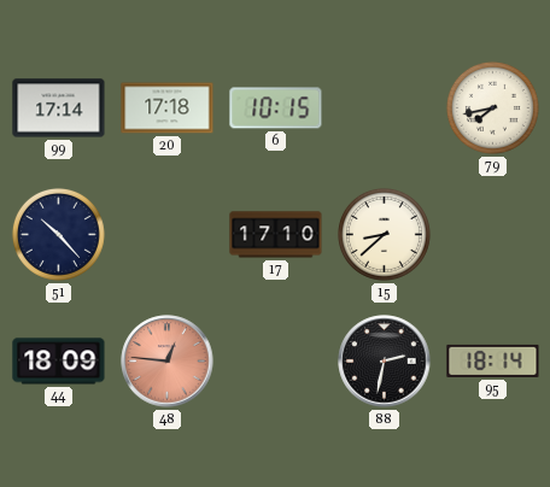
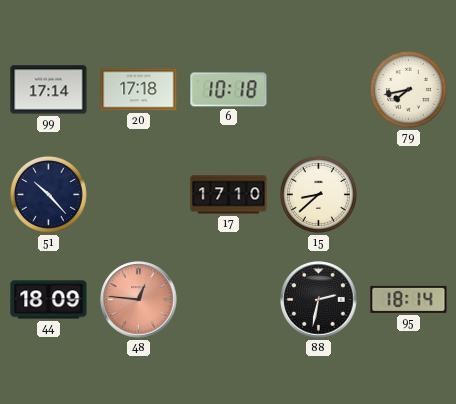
6: 10:15 -> 10:18
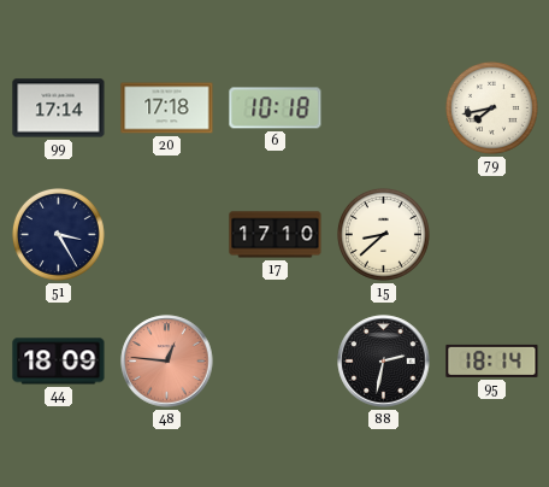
51: 10:23 -> 3:25
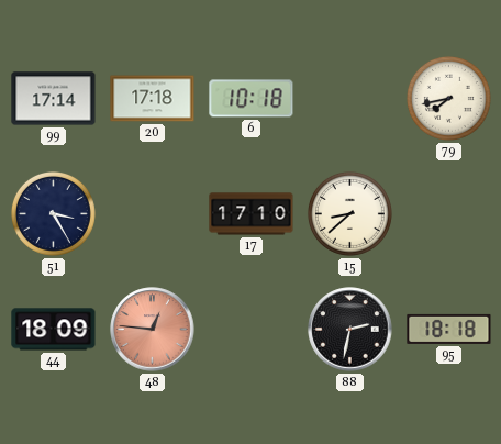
95: 18:14 -> 18:18
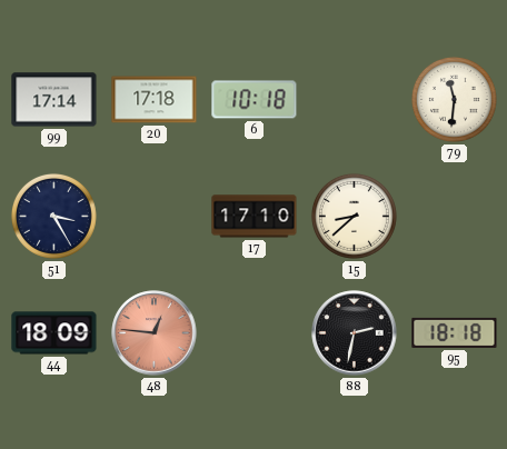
79: 7:43 -> 11:31
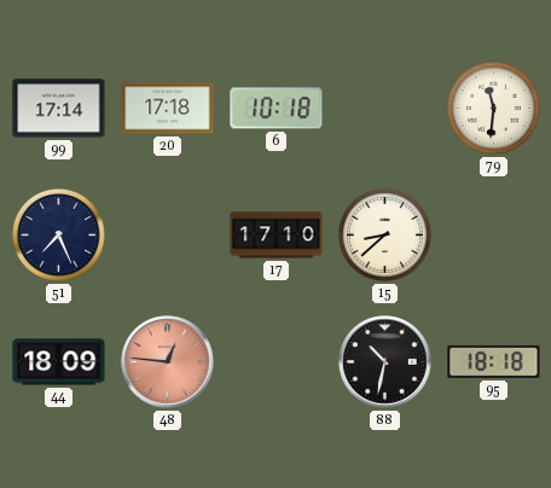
51: 3:25 -> 7:26
88: 2:32 -> 10:32
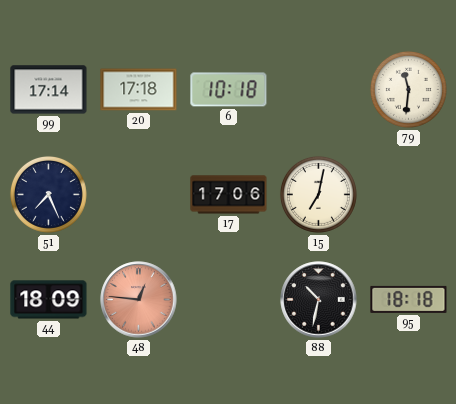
17: 17:10 -> 17:06
15: 8:38 -> 7:02
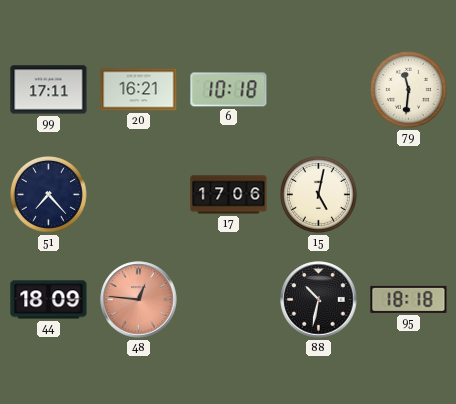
99: 17:14 -> 17:11
20: 17:18 -> 16:21
51: 7:26 -> 7:23
15: 7:02 -> 5:02
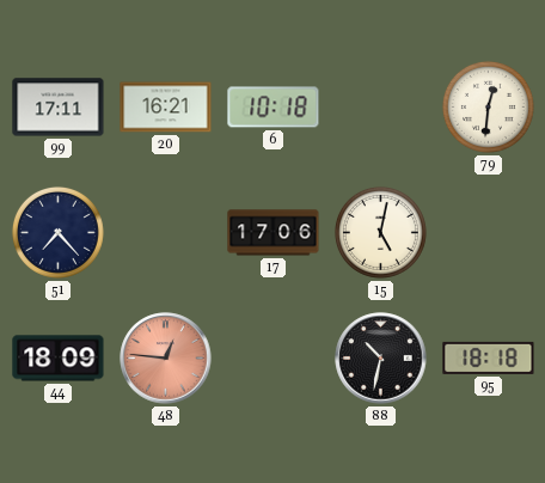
79: 11:31 -> 12:31
